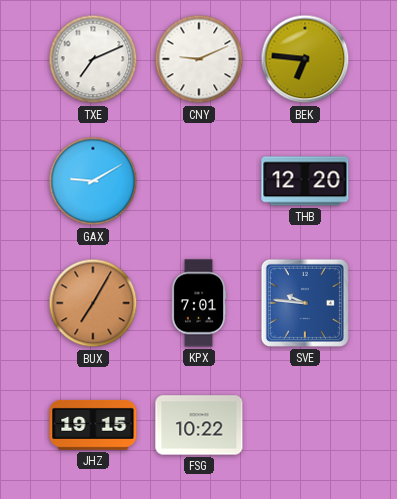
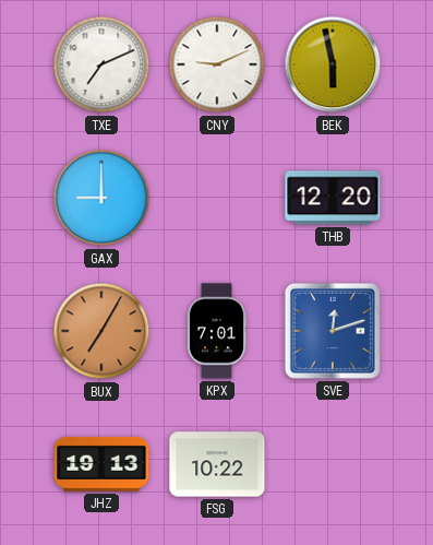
BEK: 6:46 -> 5:58
GAX: 9:10 -> 9:00
SVE: 9:46 -> 12:12
JHZ: 19:15 -> 19:13
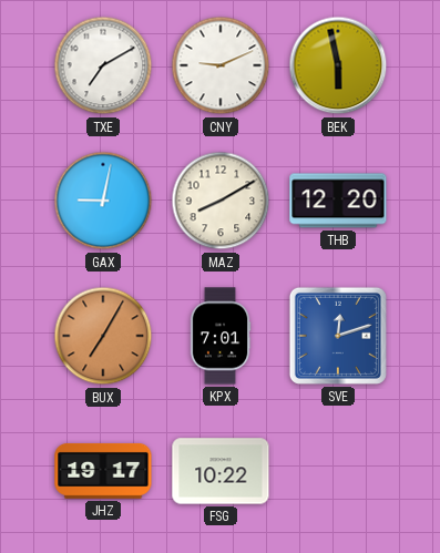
TXE: 7:11 -> 7:10
GAX: 9:00 -> 9:02
MAZ: none -> 8:10
JHZ: 19:13 -> 19:17
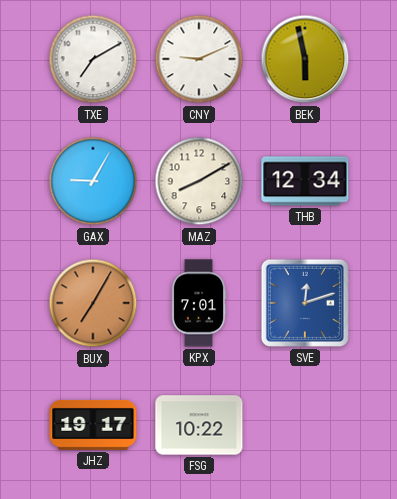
GAX: 9:02 -> 9:05
THB: 12:20 -> 12:34
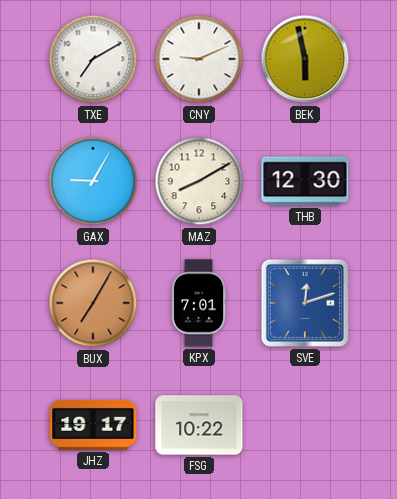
THB: 12:34 -> 12:30
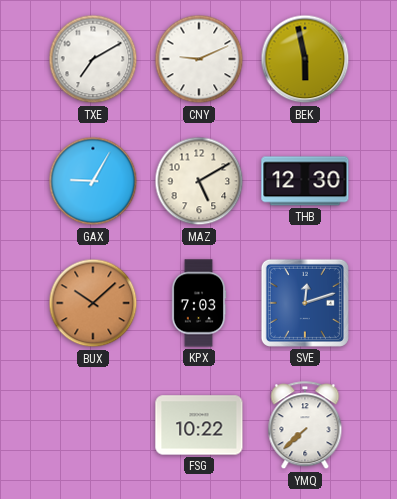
MAZ: 8:10 -> 5:10
BUX: 7:05 -> 10:08
KPX: 7:01 -> 7:03
JHZ: 19:17 -> none
YMQ: none -> 7:38
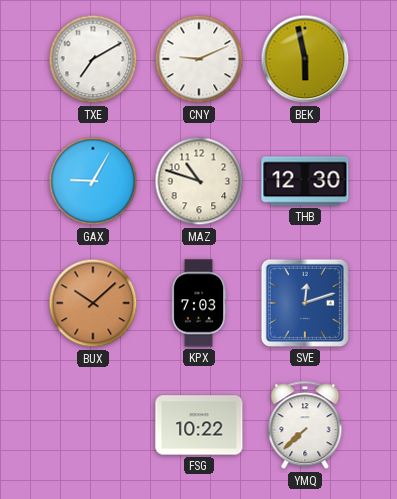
MAZ: 5:10 -> 10:48
